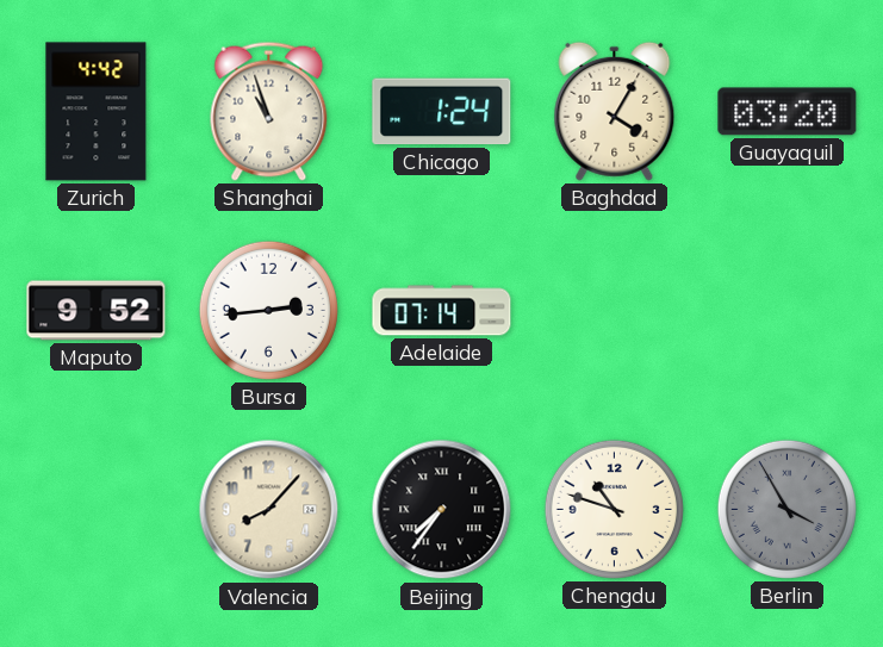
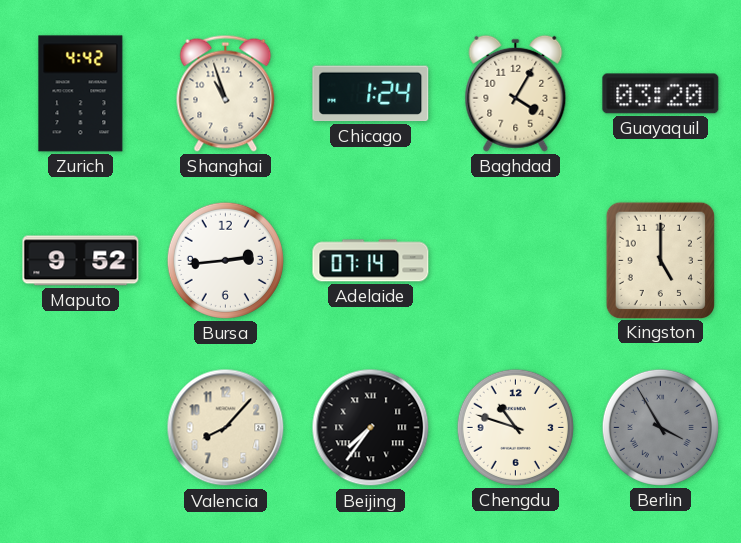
Kingston: none -> 5:00
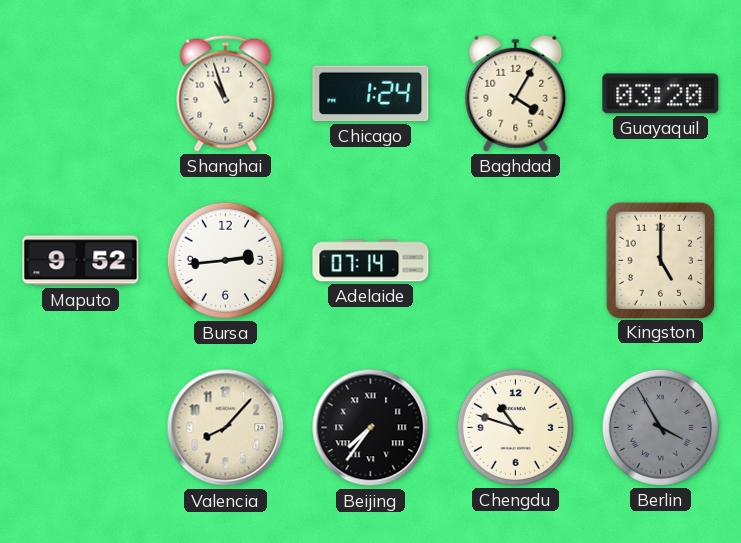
Zurich: 4:42 -> none
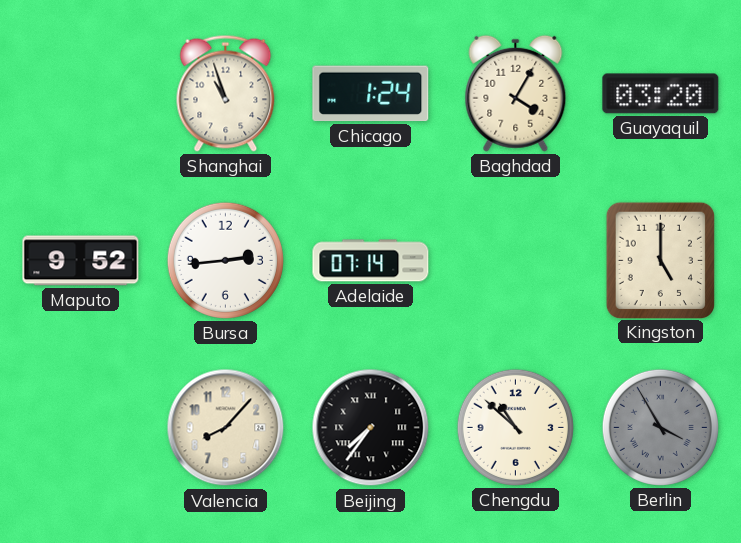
Chengdu: 10:48 -> 10:52
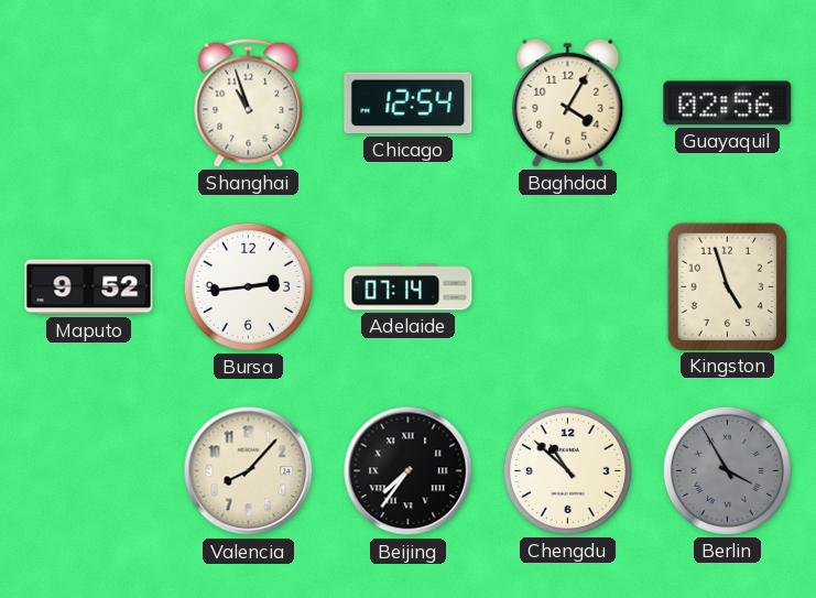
Chicago: 1:24 -> 12:54
Guayaquil: 03:20 -> 02:56
Kingston: 5:00 -> 4:57
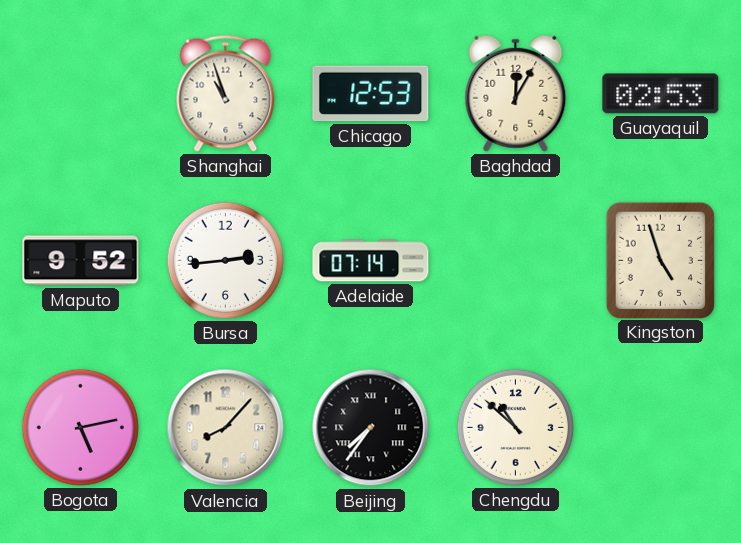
Chicago: 12:54 -> 12:53
Baghdad: 4:05 -> 12:05
Guayaquil: 02:56 -> 02:53
Bogota: none -> 5:13
Berlin: 3:55 -> none
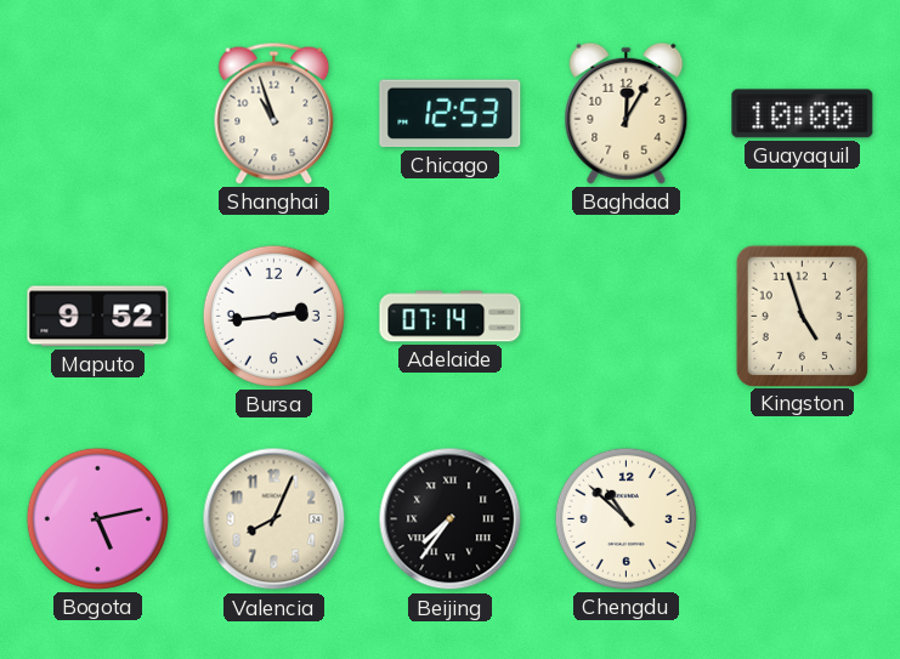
Guayaquil: 02:53 -> 10:00
Valencia: 8:07 -> 8:04
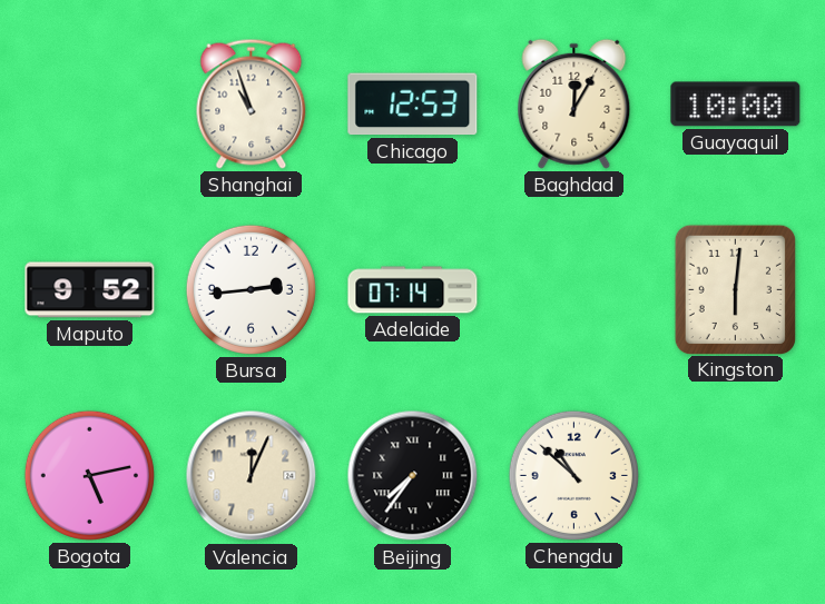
Kingston: 4:57 -> 6:01
Valencia: 8:04 -> 12:04
